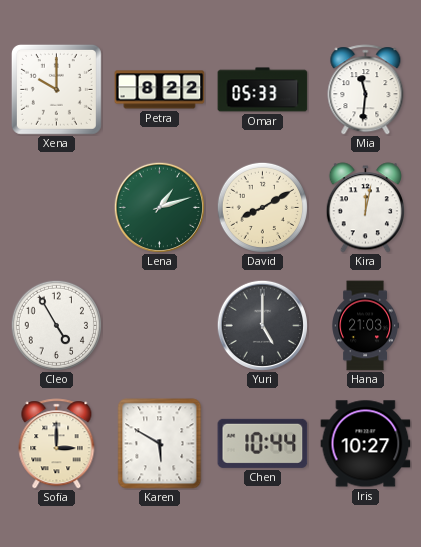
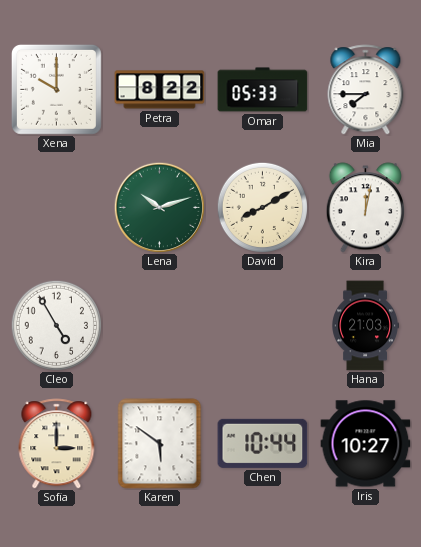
Mia: 11:31 -> 7:45
Lena: 1:12 -> 10:12
Yuri: 5:00 -> none
Karen: 5:50 -> 5:51
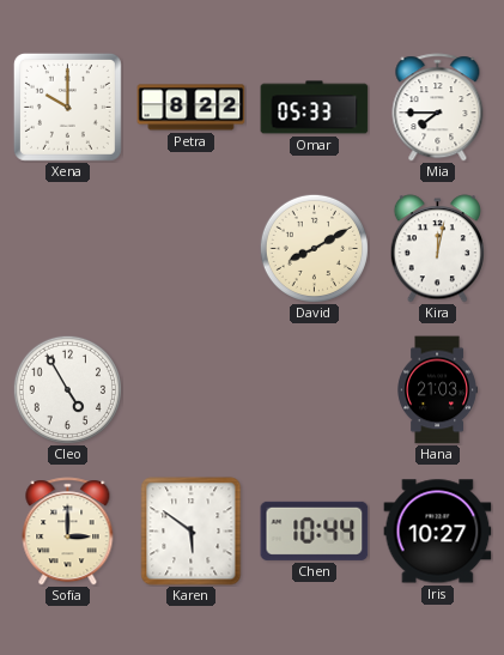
Lena: 10:12 -> none
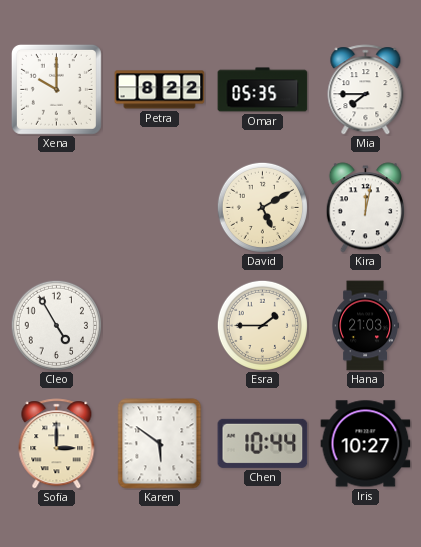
Omar: 05:33 -> 05:35
David: 8:10 -> 5:10
Esra: none -> 1:45
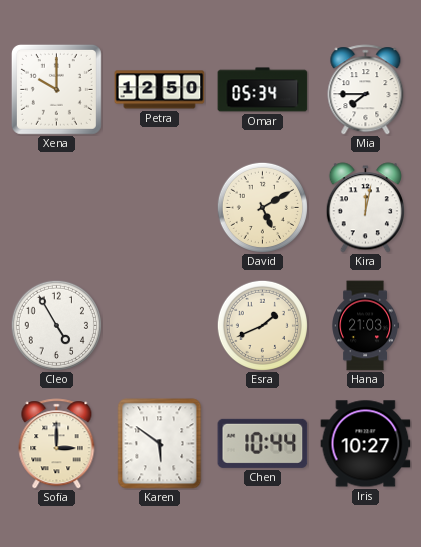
Petra: 8:22 -> 12:50
Omar: 05:35 -> 05:34
Esra: 1:45 -> 1:41
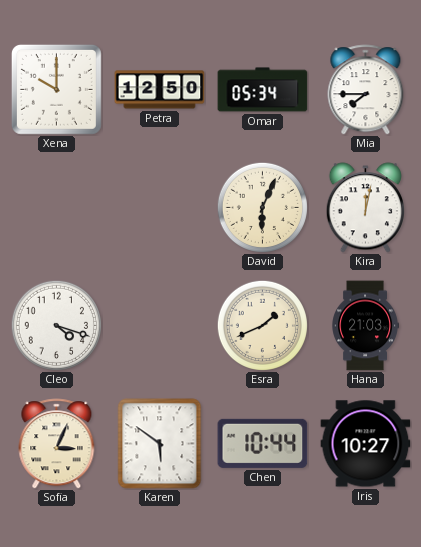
David: 5:10 -> 6:04
Cleo: 4:55 -> 4:18
Sofia: 3:00 -> 3:04
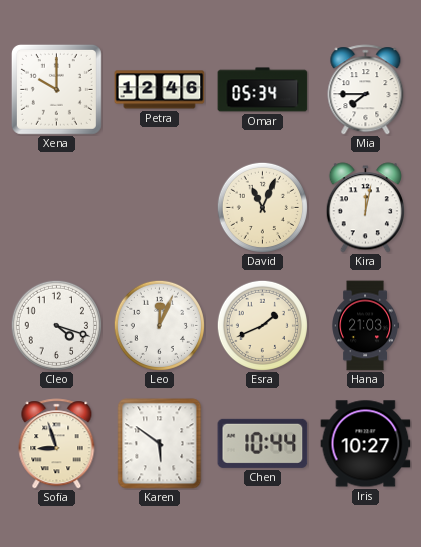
Petra: 12:50 -> 12:46
David: 6:04 -> 11:04
Leo: none -> 12:04
Sofia: 3:04 -> 8:57
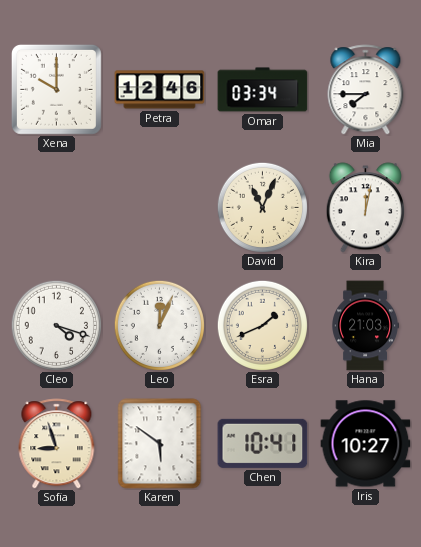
Omar: 05:34 -> 03:34
Chen: 10:44 -> 10:41
